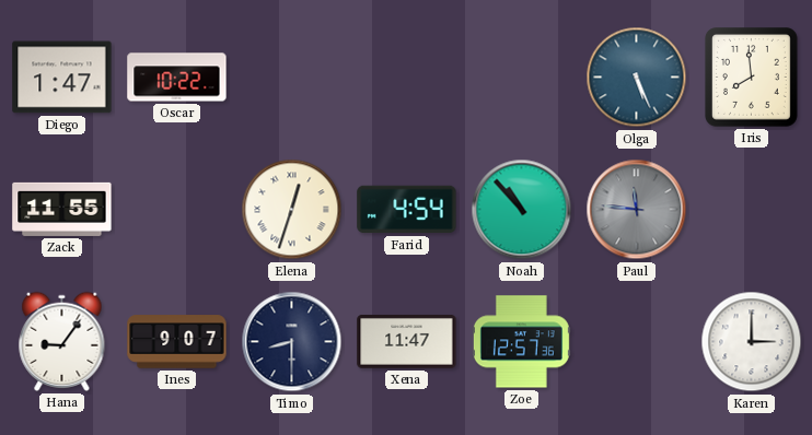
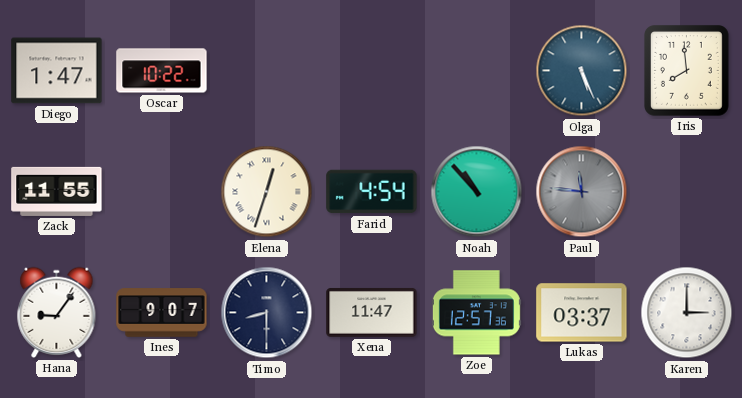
Lukas: none -> 03:37
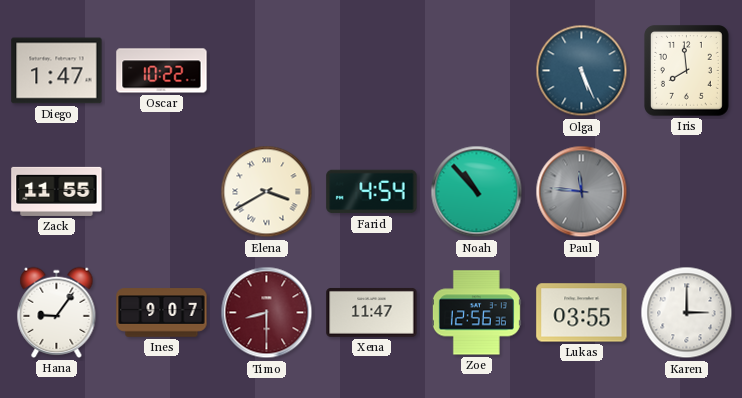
Elena: 12:33 -> 3:40
Timo dial: navy -> burgundy
Zoe: 12:57 -> 12:56
Lukas: 03:37 -> 03:55
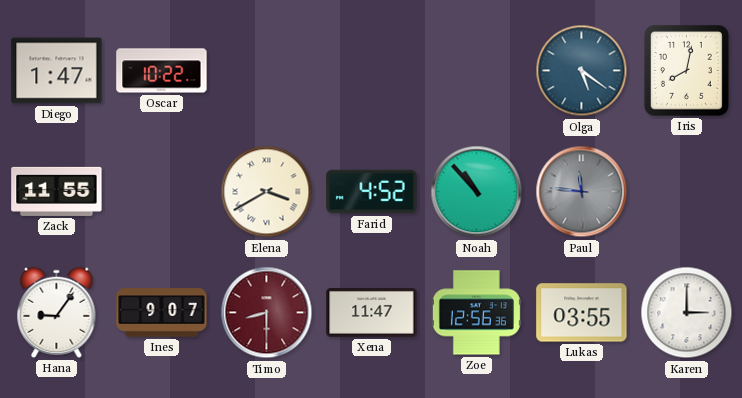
Olga: 5:26 -> 5:21
Iris: 7:59 -> 8:02
Farid: 4:54 -> 4:52
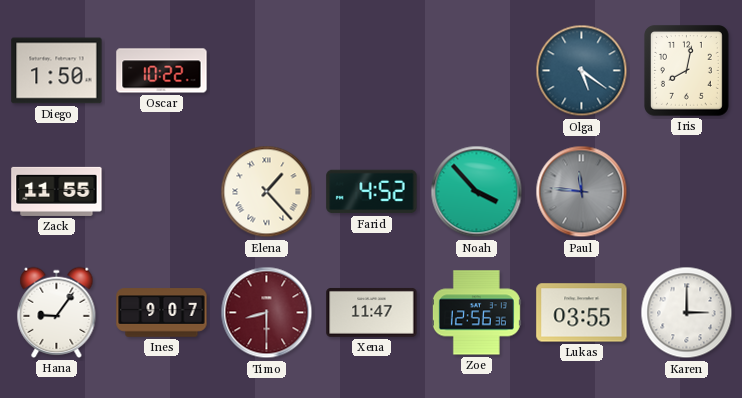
Diego: 1:47 -> 1:50
Elena: 3:40 -> 1:23
Noah: 10:53 -> 3:53
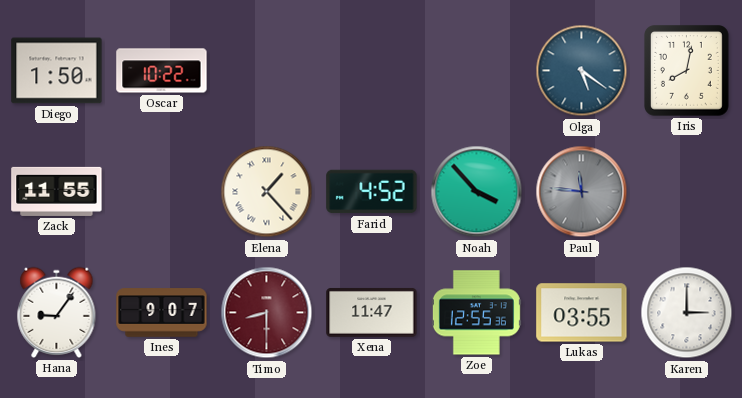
Zoe: 12:56 -> 12:55
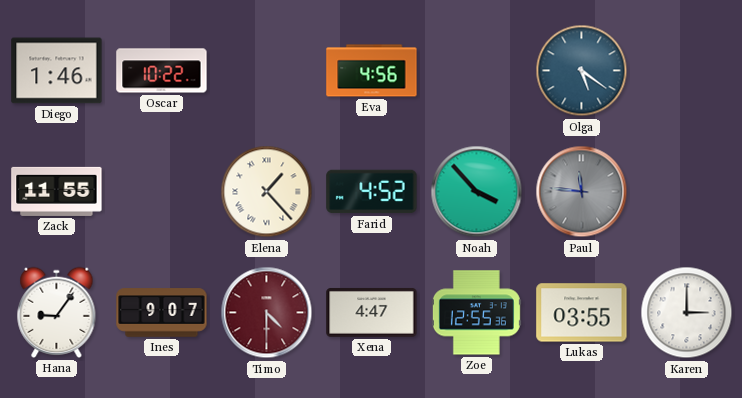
Diego: 1:50 -> 1:46
Eva: none -> 4:56
Iris: 8:02 -> none
Timo: 8:30 -> 4:30
Xena: 11:47 -> 4:47
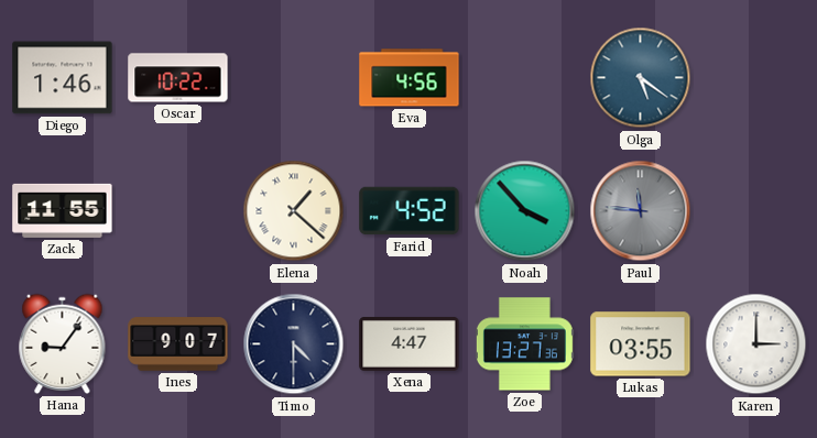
Elena: 1:23 -> 1:22
Timo dial: burgundy -> navy
Zoe: 12:55 -> 13:27
